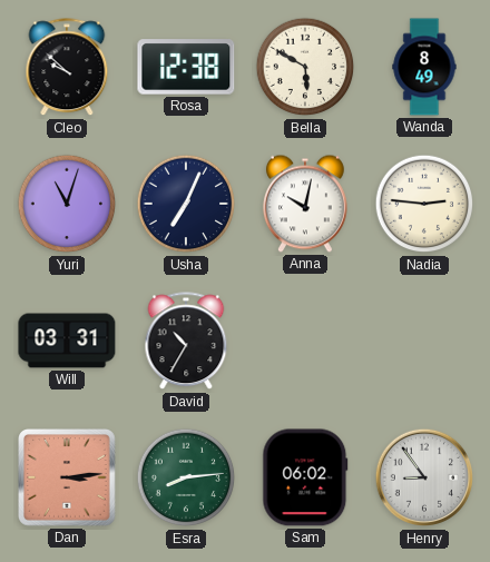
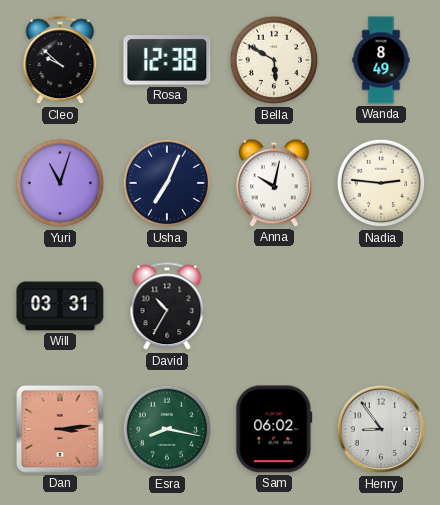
Esra: 8:14 -> 8:17
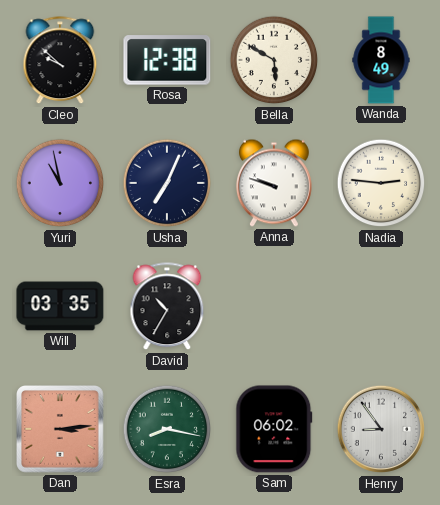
Yuri: 11:03 -> 10:58
Anna: 10:02 -> 9:48
Will: 03:31 -> 03:35
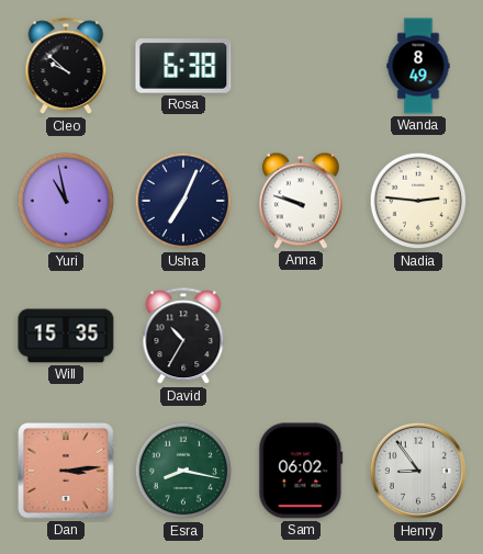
Rosa: 12:38 -> 6:38
Bella: 5:50 -> none
Will: 03:35 -> 15:35
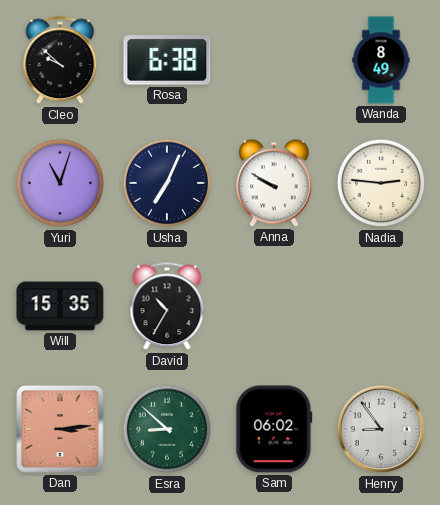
Yuri: 10:58 -> 11:03
Anna: 9:48 -> 9:50
Esra: 8:17 -> 8:52
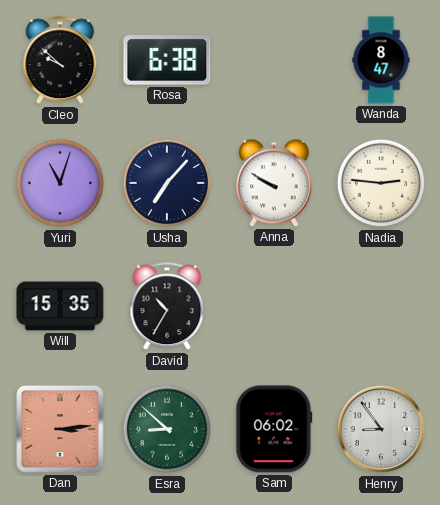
Wanda: 8:49 -> 8:47
Usha: 7:04 -> 7:07
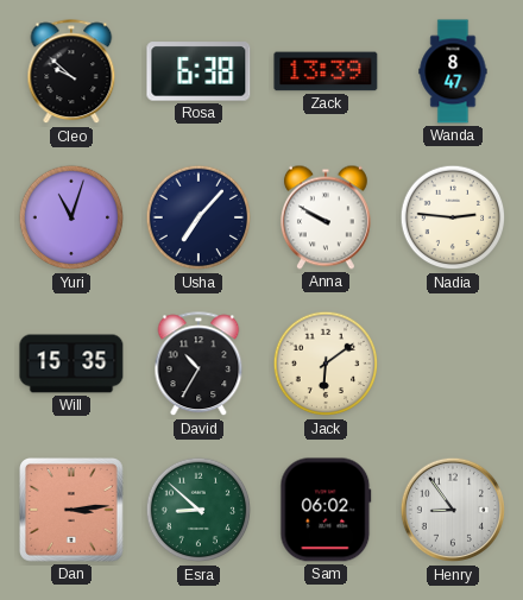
Zack: none -> 13:39
Jack: none -> 6:09
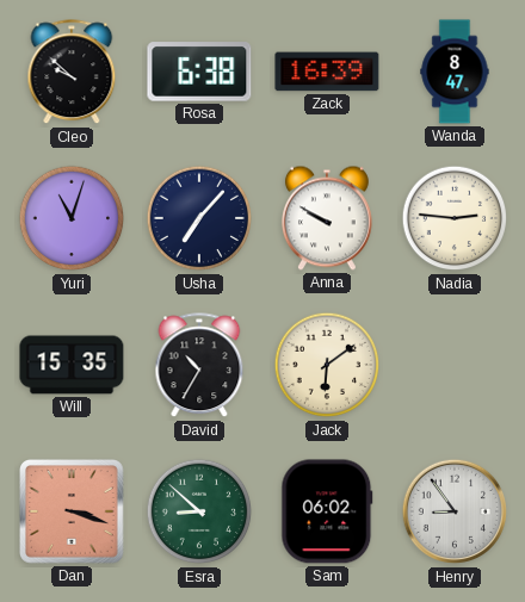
Zack: 13:39 -> 16:39
Dan: 3:14 -> 3:18
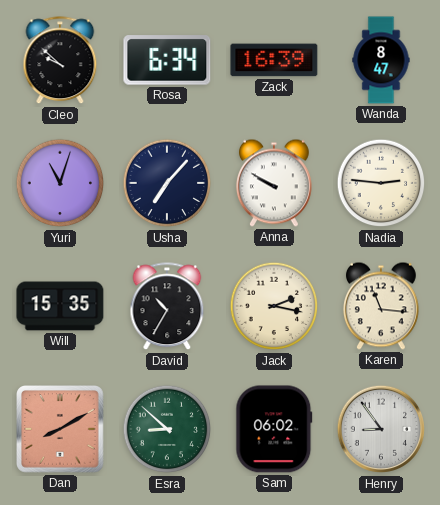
Rosa: 6:38 -> 6:34
Jack: 6:09 -> 2:17
Karen: none -> 11:16
Dan: 3:18 -> 8:10
